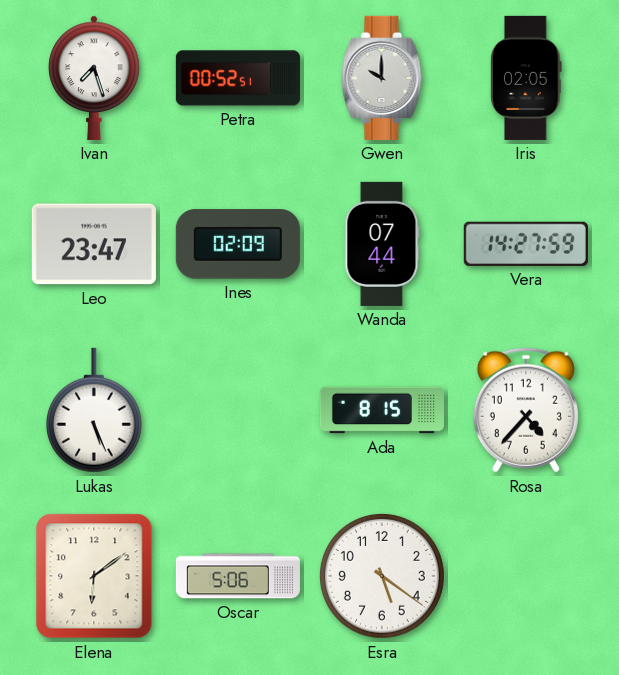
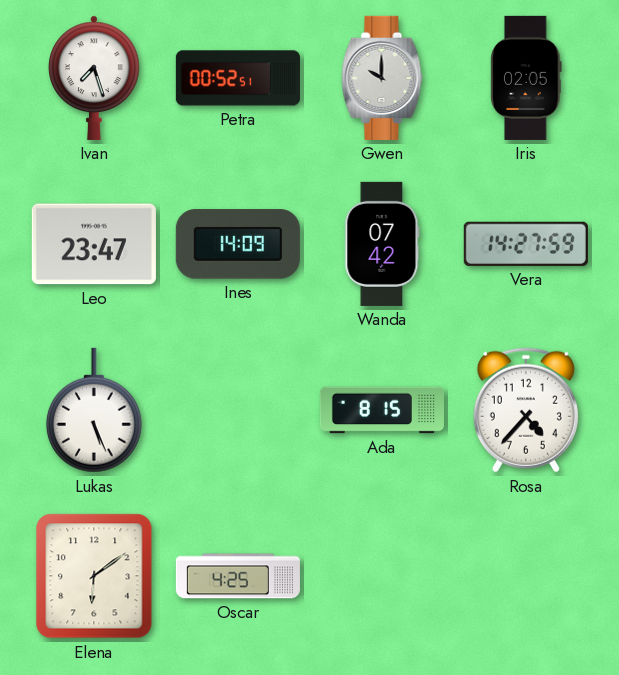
Ines: 02:09 -> 14:09
Wanda: 07:44 -> 07:42
Oscar: 5:06 -> 4:25
Esra: 5:21 -> none
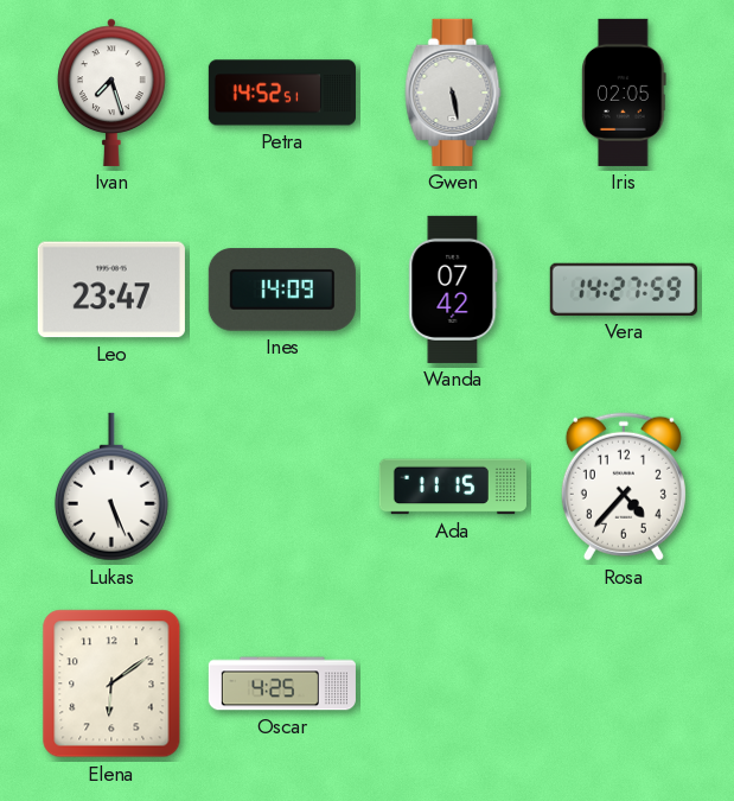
Petra: 00:52 -> 14:52
Gwen: 10:00 -> 5:28
Ada: 8:15 -> 11:15
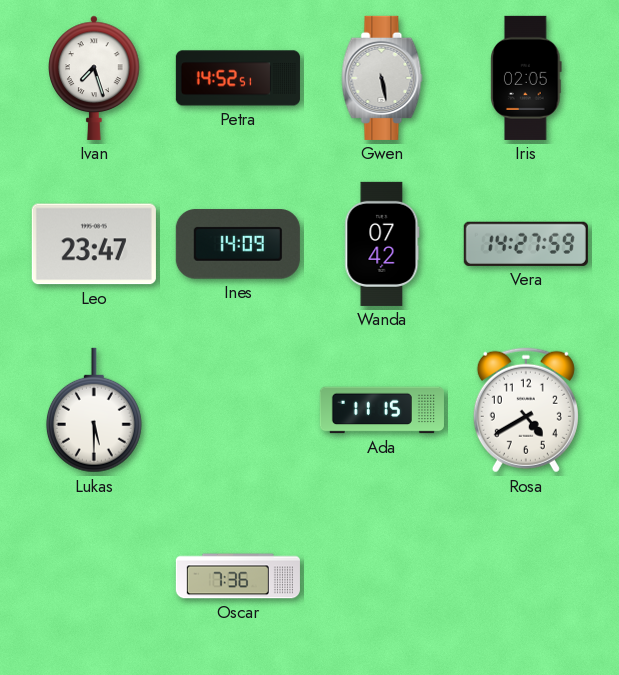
Lukas: 5:26 -> 5:30
Rosa: 4:37 -> 4:40
Elena: 6:09 -> none
Oscar: 4:25 -> 7:36
